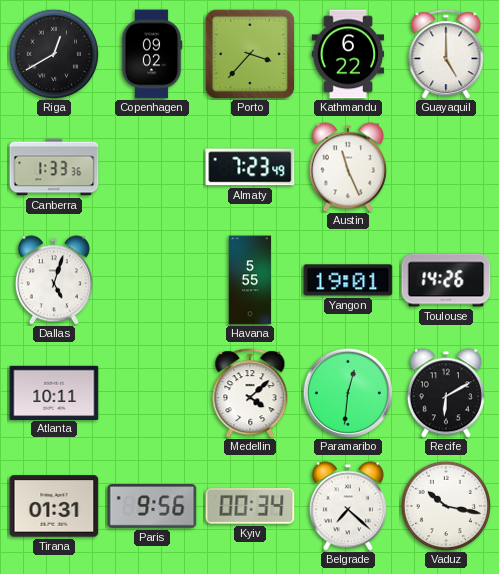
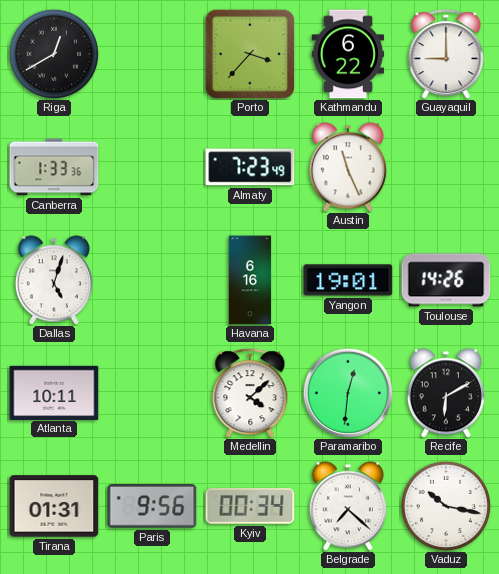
Copenhagen: 09:02 -> none
Guayaquil: 5:00 -> 9:00
Havana: 5:55 -> 6:16
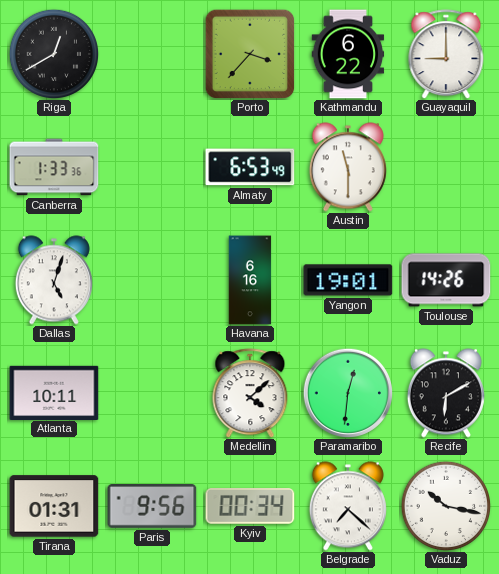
Almaty: 7:23 -> 6:53
Austin: 11:26 -> 11:30
